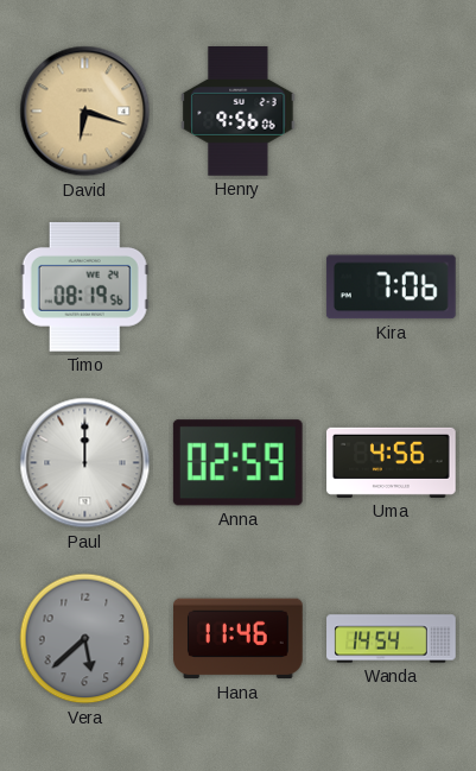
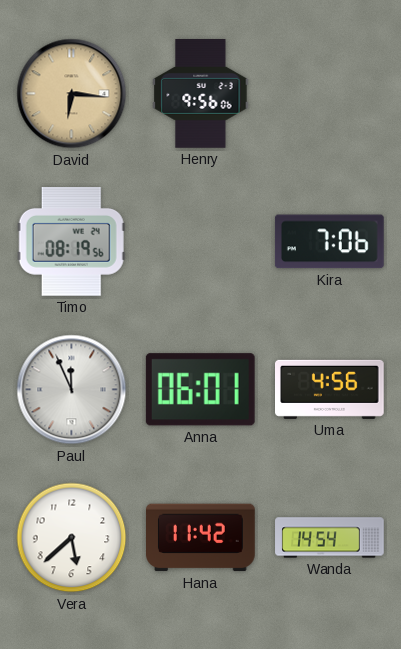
David: 6:18 -> 6:16
Paul: 12:00 -> 11:56
Anna: 02:59 -> 06:01
Vera dial: grey -> white
Hana: 11:46 -> 11:42
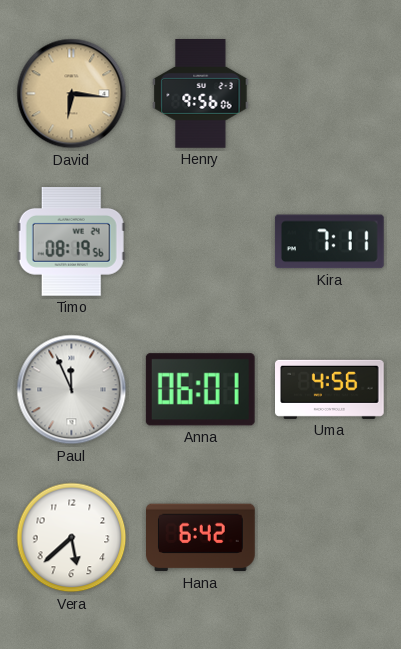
Kira: 7:06 -> 7:11
Hana: 11:42 -> 6:42
Wanda: 14:54 -> none
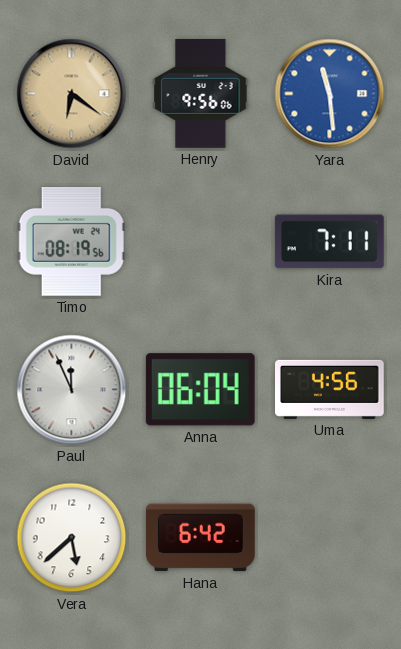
David: 6:16 -> 6:21
Yara: none -> 11:29
Anna: 06:01 -> 06:04
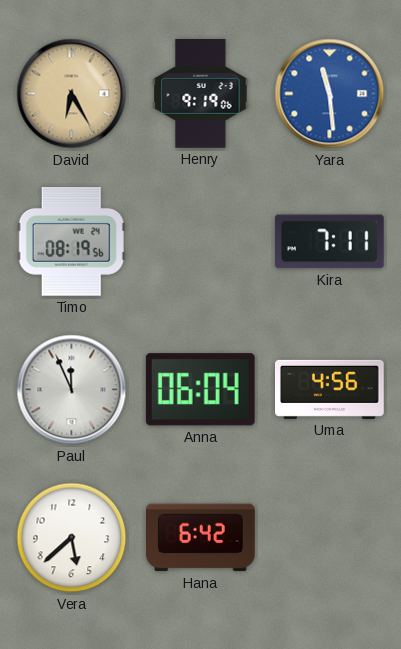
David: 6:21 -> 6:25
Henry: 9:56 -> 9:19
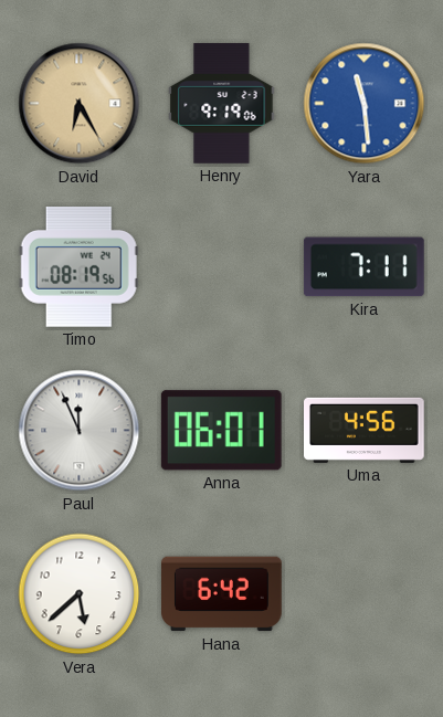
Anna: 06:04 -> 06:01
